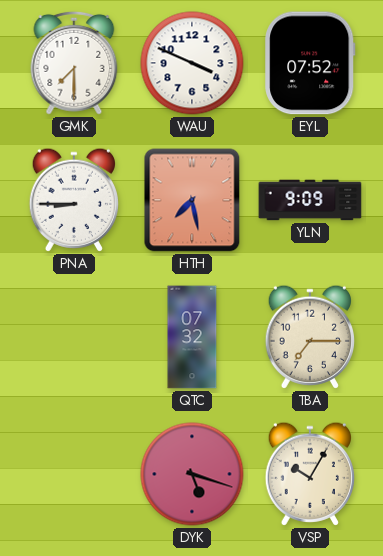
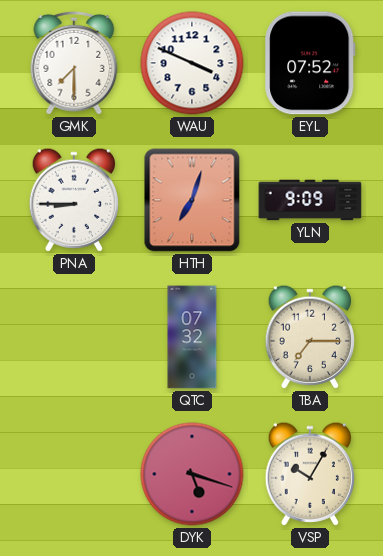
HTH: 7:28 -> 7:03
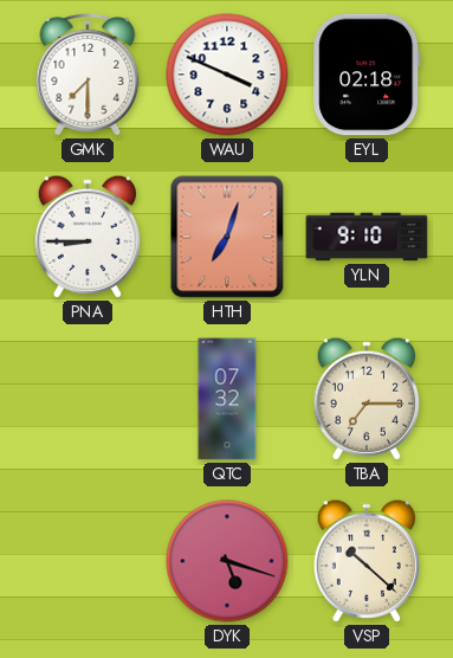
EYL: 07:52 -> 02:18
YLN: 9:09 -> 9:10
VSP: 10:05 -> 10:22
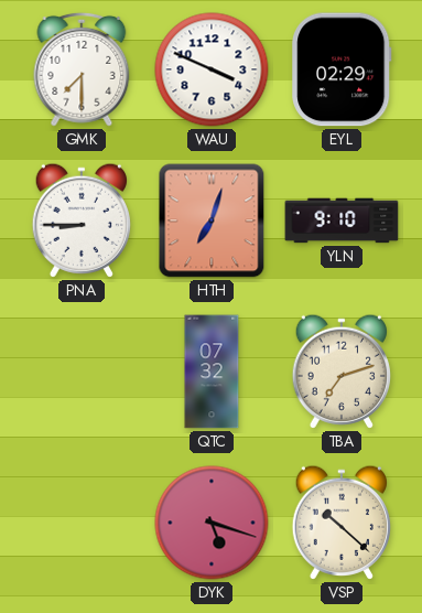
EYL: 02:18 -> 02:29
TBA: 7:15 -> 7:12
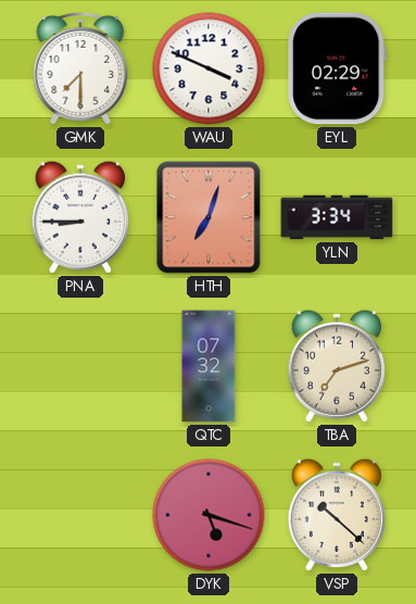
YLN: 9:10 -> 3:34
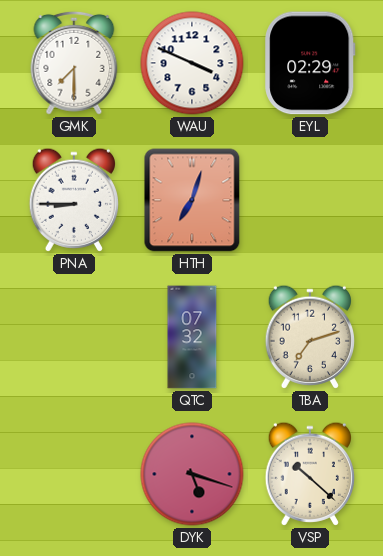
YLN: 3:34 -> none
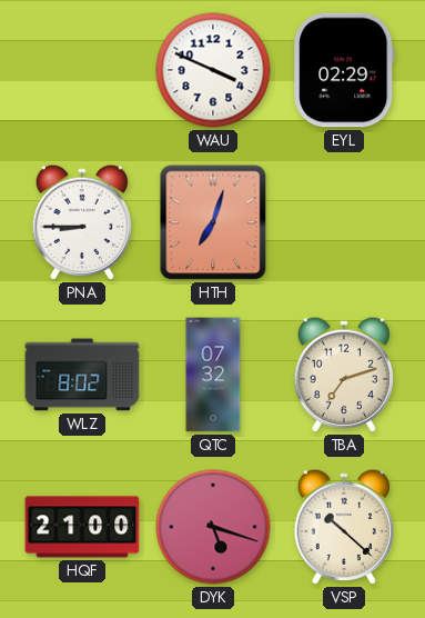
GMK: 7:30 -> none
WLZ: none -> 8:02
HQF: none -> 21:00
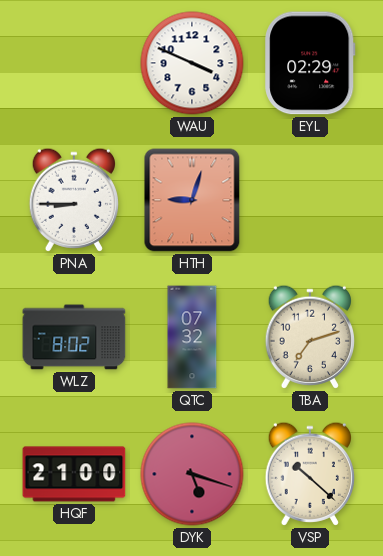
HTH: 7:03 -> 9:03
